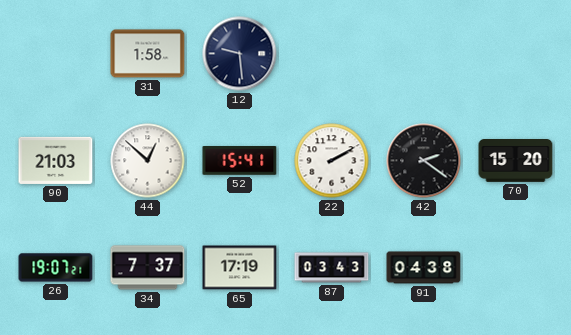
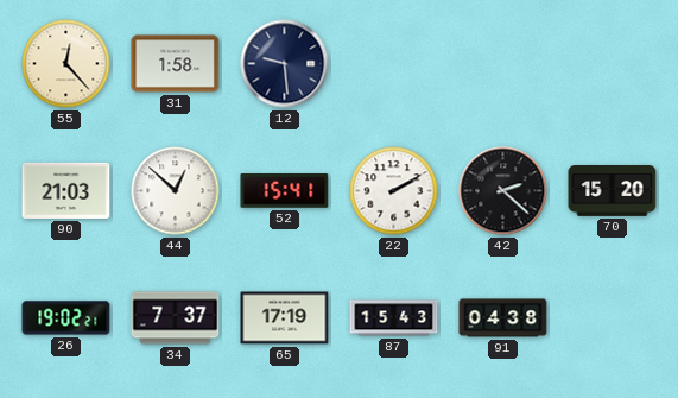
55: none -> 12:23
42: 2:21 -> 2:22
26: 19:07 -> 19:02
87: 03:43 -> 15:43
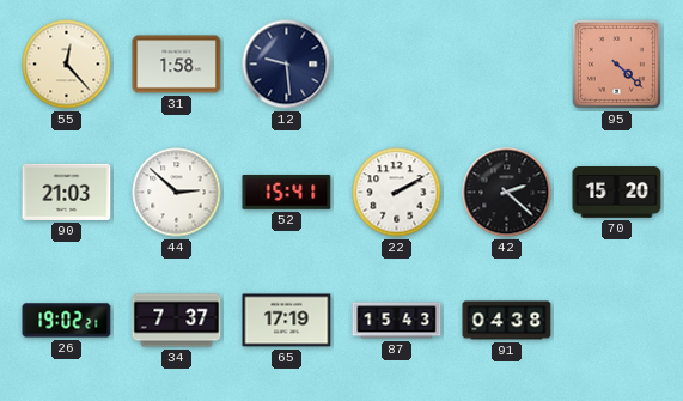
95: none -> 4:22
44: 12:52 -> 2:52
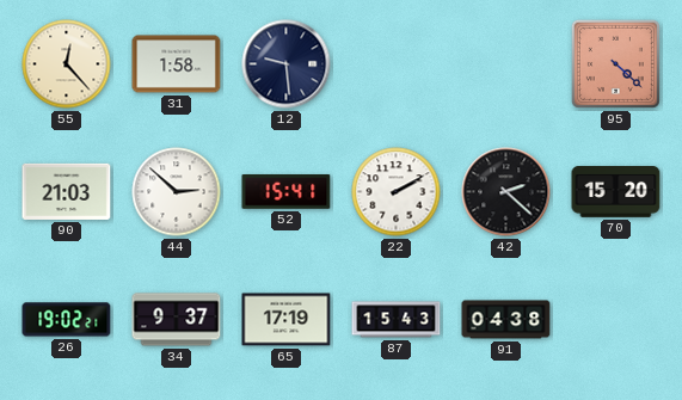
34: 7:37 -> 9:37
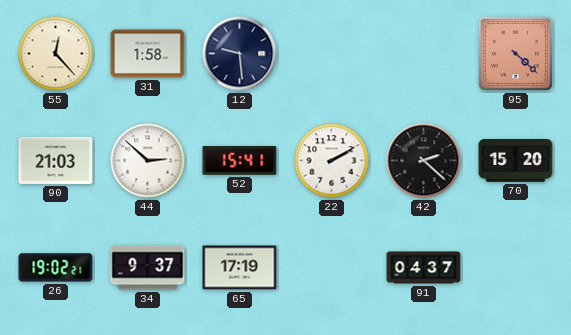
87: 15:43 -> none
91: 04:38 -> 04:37
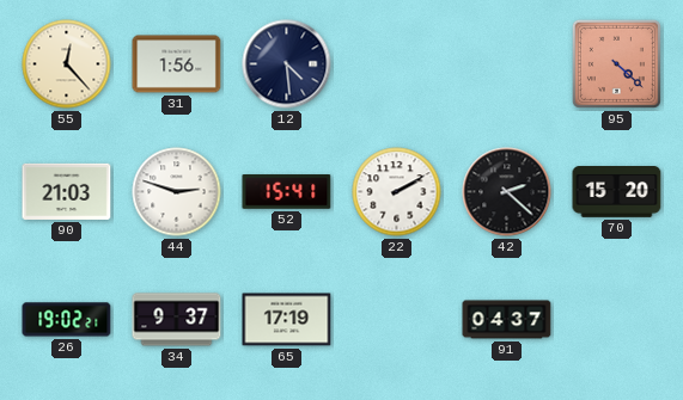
31: 1:58 -> 1:56
12: 9:29 -> 4:29
44: 2:52 -> 2:48
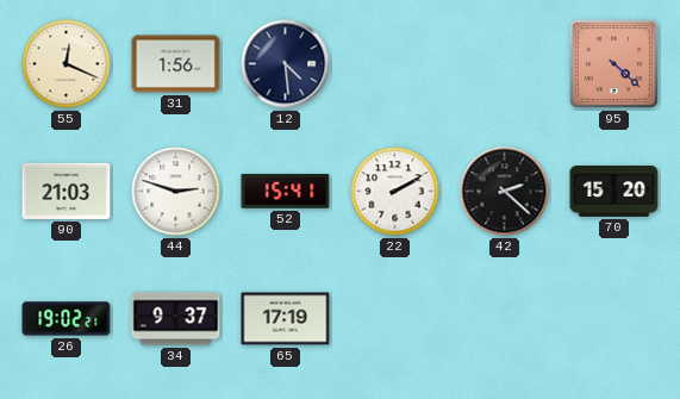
55: 12:23 -> 12:19
91: 04:37 -> none
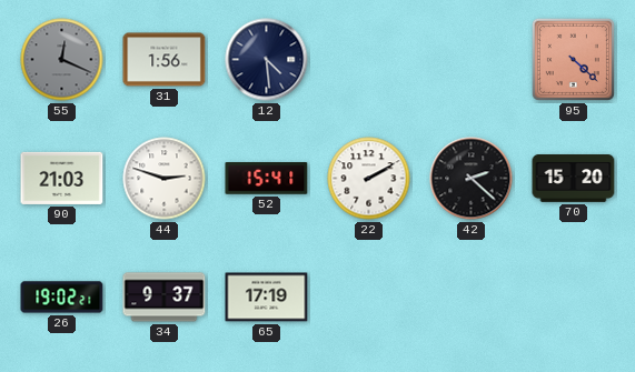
55 dial: cream -> grey
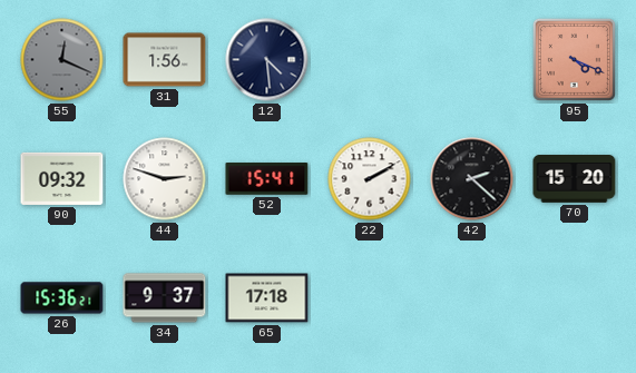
95: 4:22 -> 4:19
90: 21:03 -> 09:32
26: 19:02 -> 15:36
65: 17:19 -> 17:18
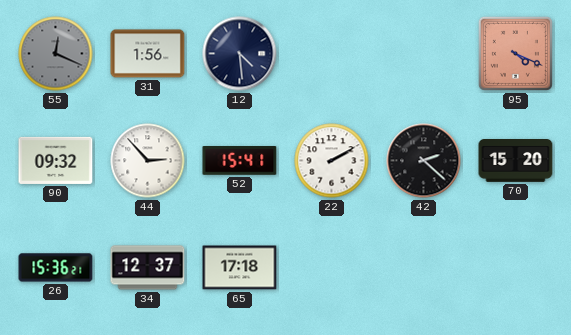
44: 2:48 -> 2:53
34: 9:37 -> 12:37
